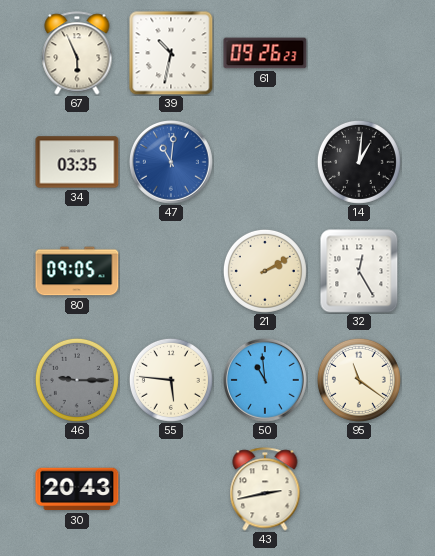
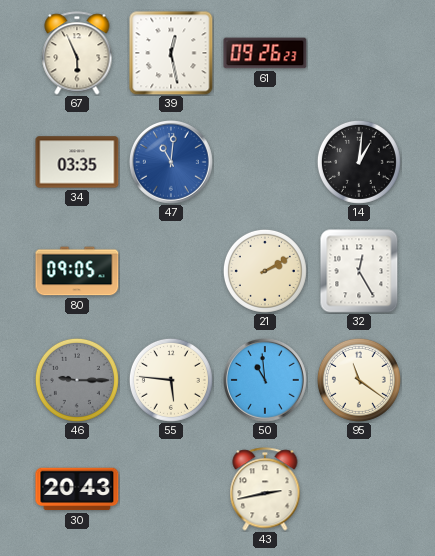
39: 10:32 -> 12:28
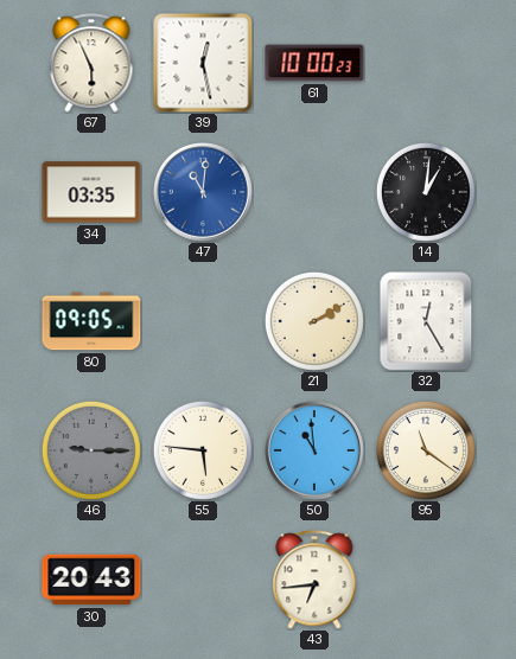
61: 09:26 -> 10:00
43: 2:43 -> 6:44
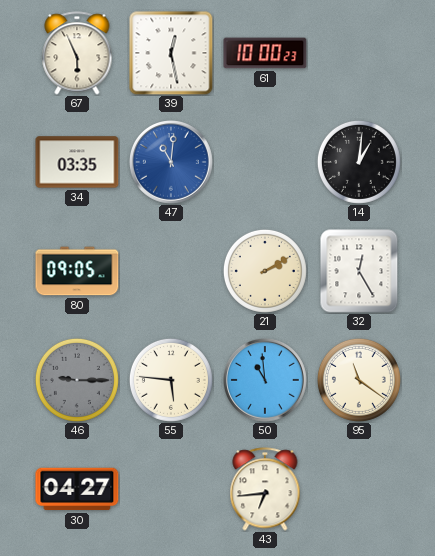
30: 20:43 -> 04:27
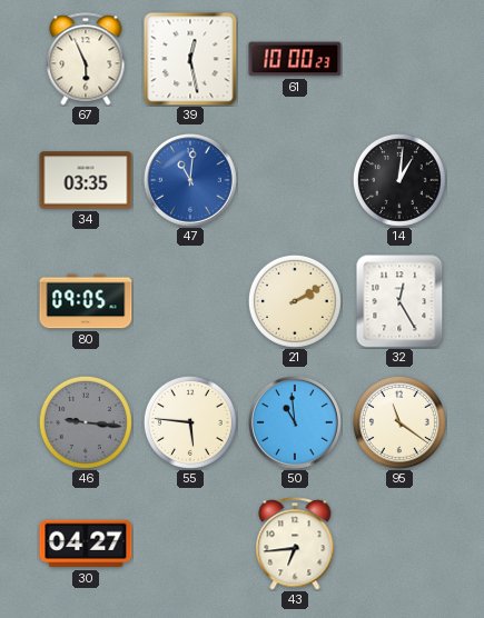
46: 9:15 -> 9:16
